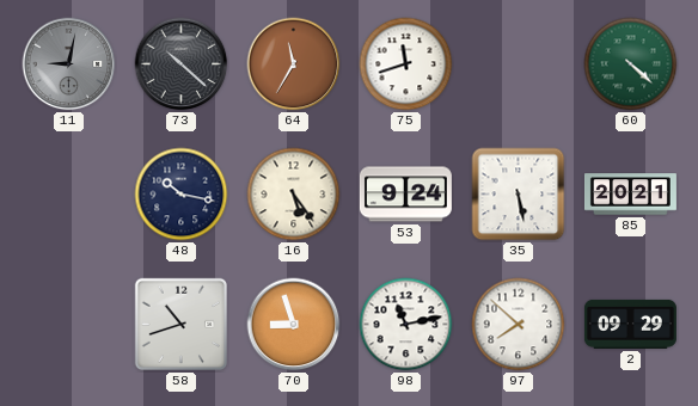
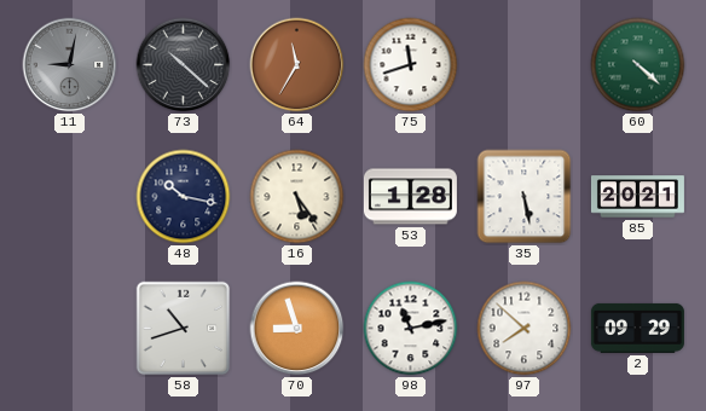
53: 9:24 -> 1:28
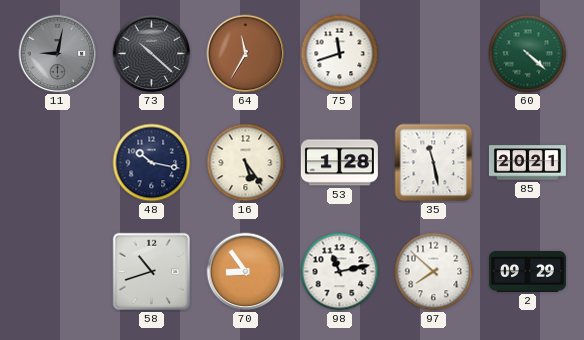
35: 5:28 -> 11:28
70: 8:57 -> 8:54
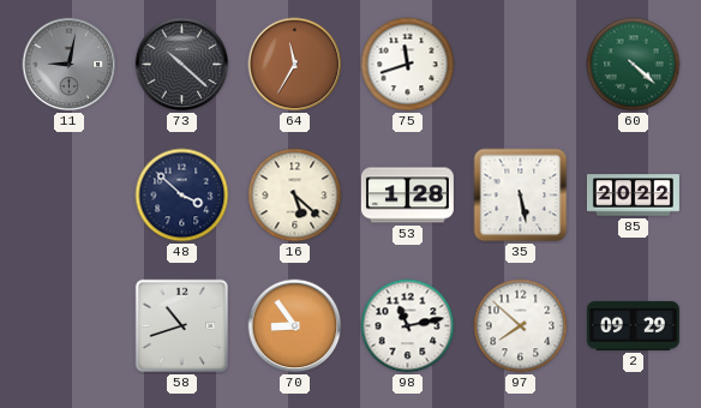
48: 10:17 -> 3:52
16: 5:24 -> 5:22
35: 11:28 -> 5:28
85: 20:21 -> 20:22
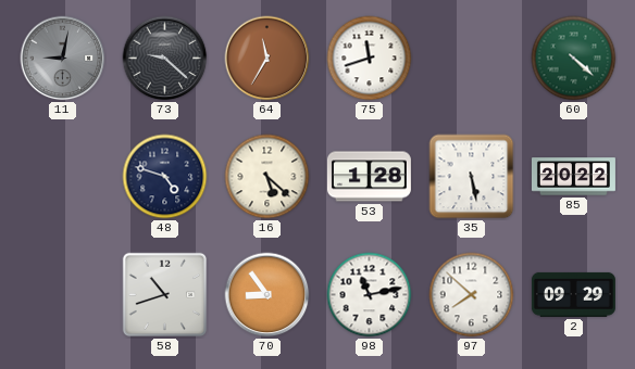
73: 10:22 -> 9:22
48: 3:52 -> 4:48
